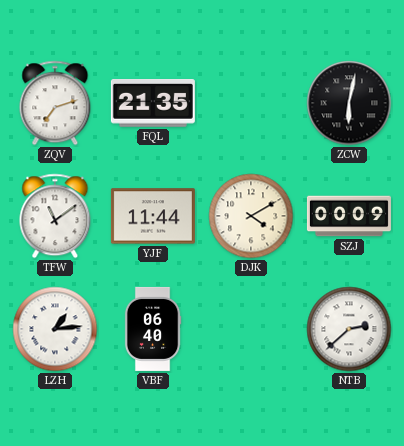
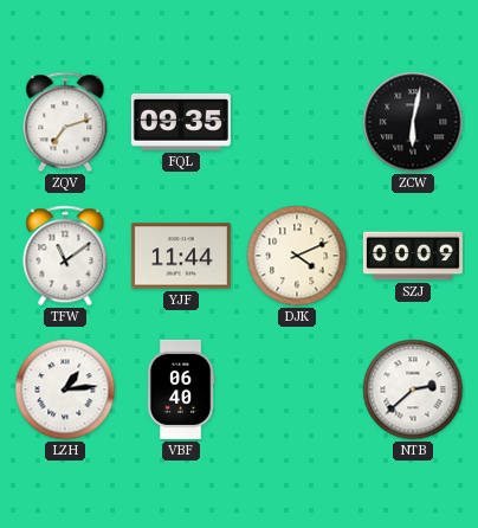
FQL: 21:35 -> 09:35
DJK: 4:10 -> 4:11
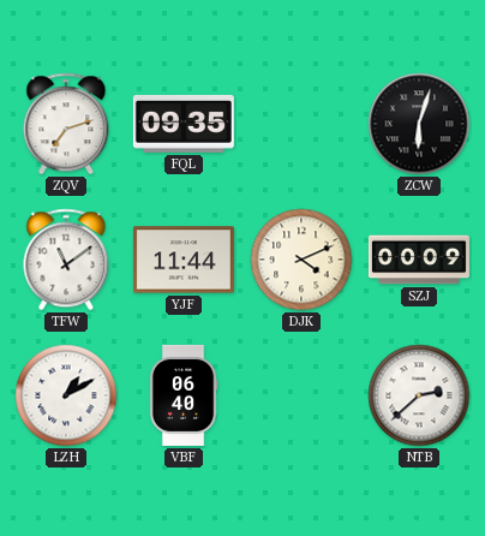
ZCW: 6:02 -> 6:03
LZH: 1:14 -> 1:10
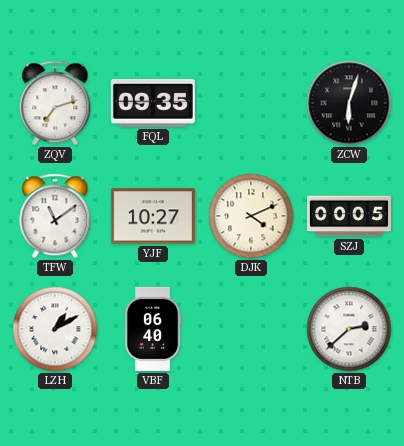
YJF: 11:44 -> 10:27
SZJ: 00:09 -> 00:05
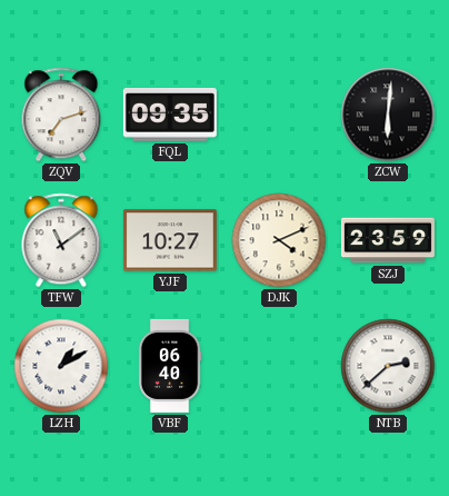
ZCW: 6:03 -> 6:01
SZJ: 00:05 -> 23:59
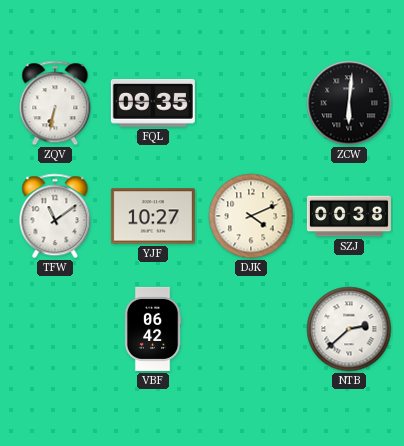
ZQV: 7:12 -> 6:32
SZJ: 23:59 -> 00:38
LZH: 1:10 -> none
VBF: 06:40 -> 06:42
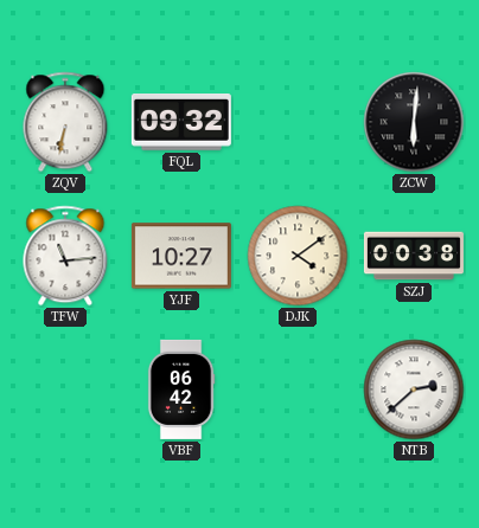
FQL: 09:35 -> 09:32
TFW: 11:09 -> 11:14
DJK: 4:11 -> 4:09
